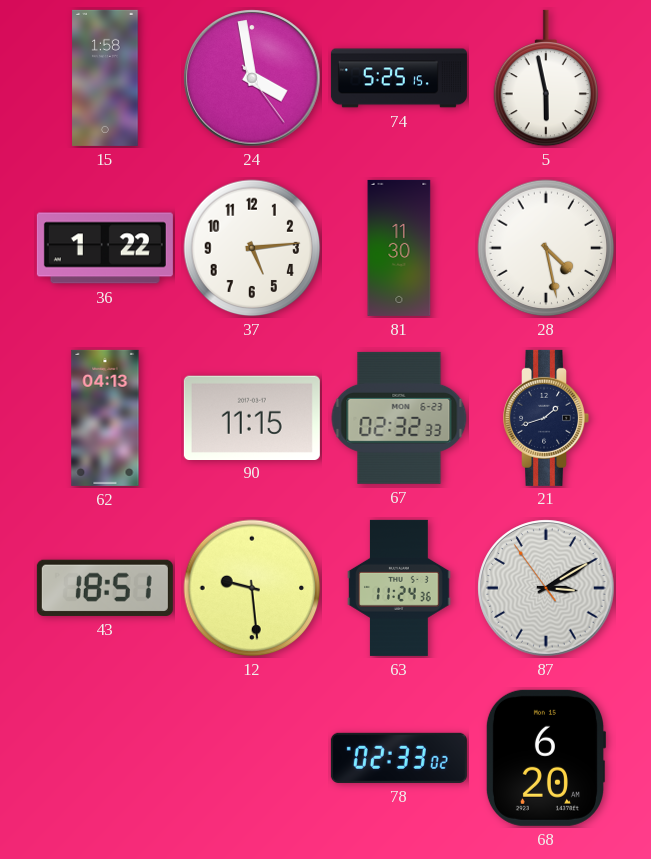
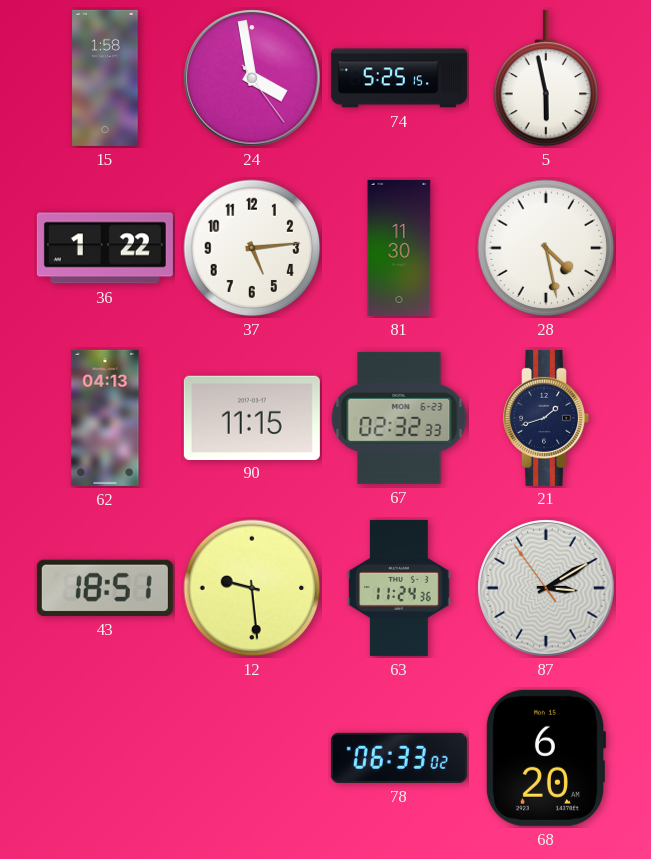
78: 02:33 -> 06:33
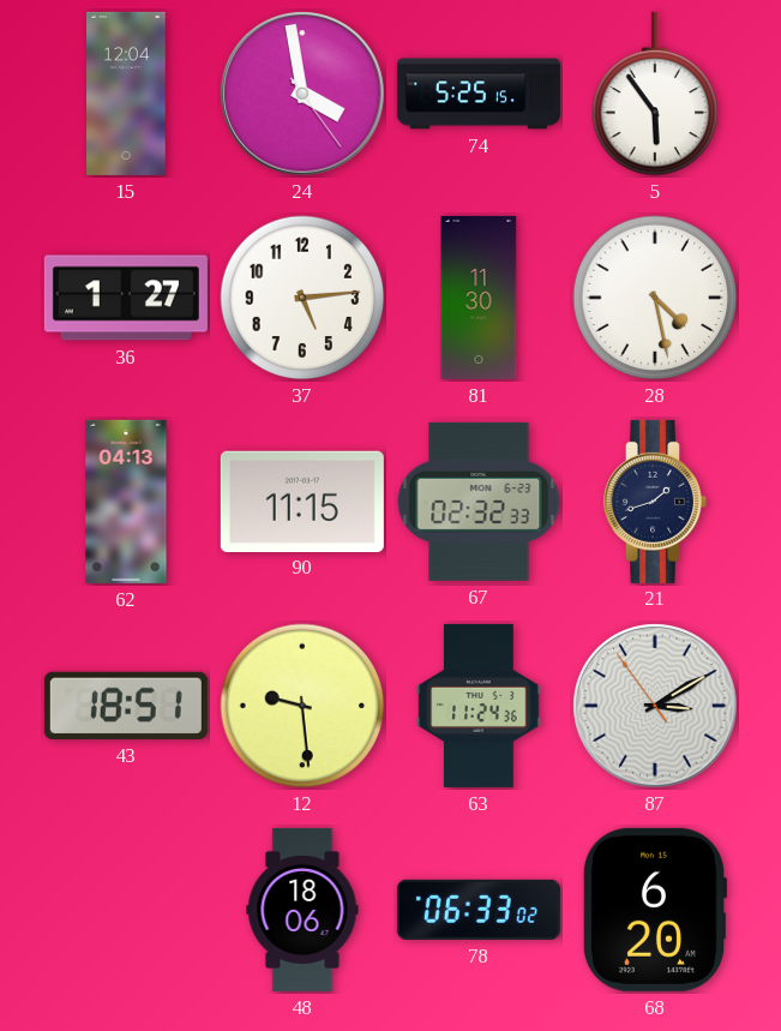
15: 1:58 -> 12:04
5: 5:58 -> 5:54
36: 1:22 -> 1:27
48: none -> 18:06
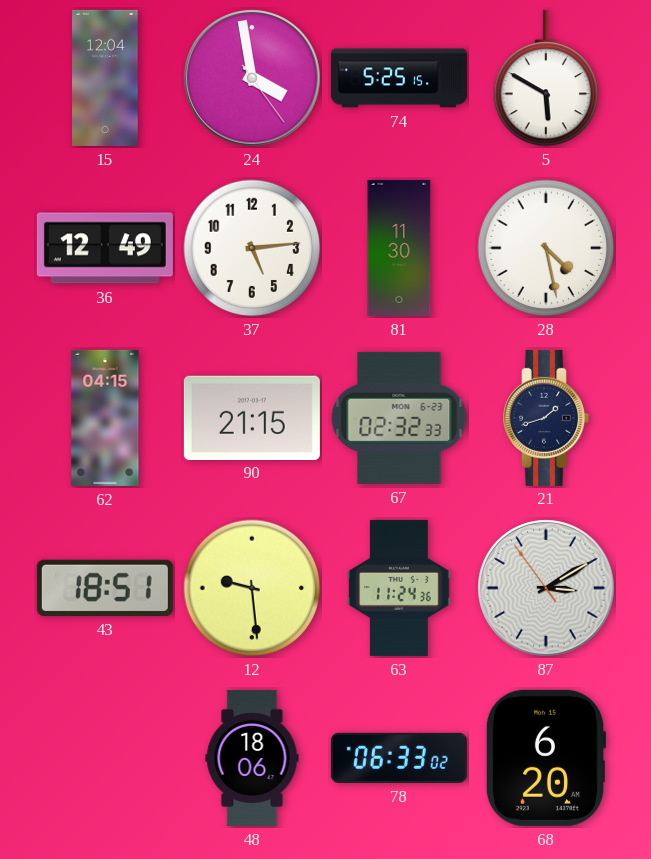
5: 5:54 -> 5:50
36: 1:27 -> 12:49
62: 04:13 -> 04:15
90: 11:15 -> 21:15
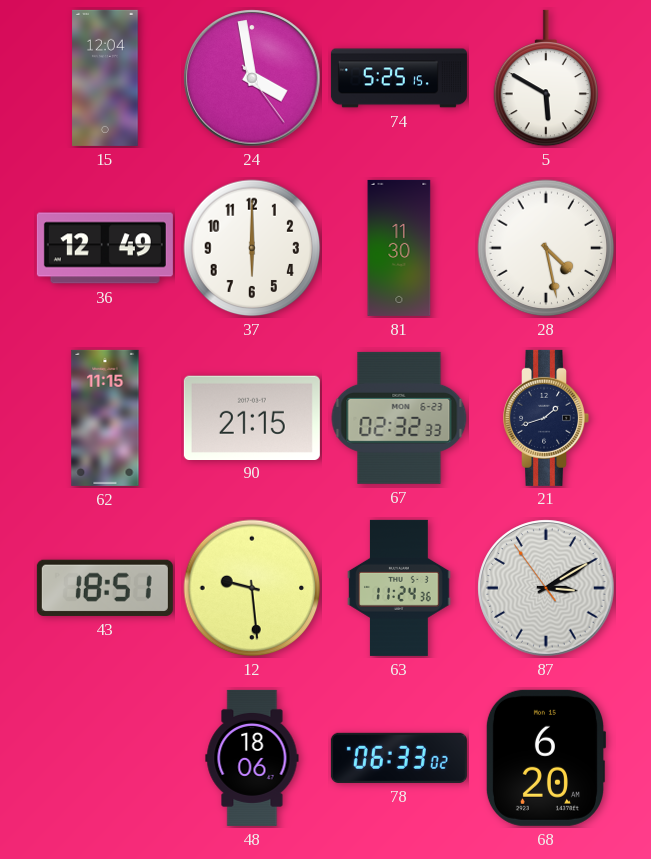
37: 5:14 -> 6:00
62: 04:15 -> 11:15
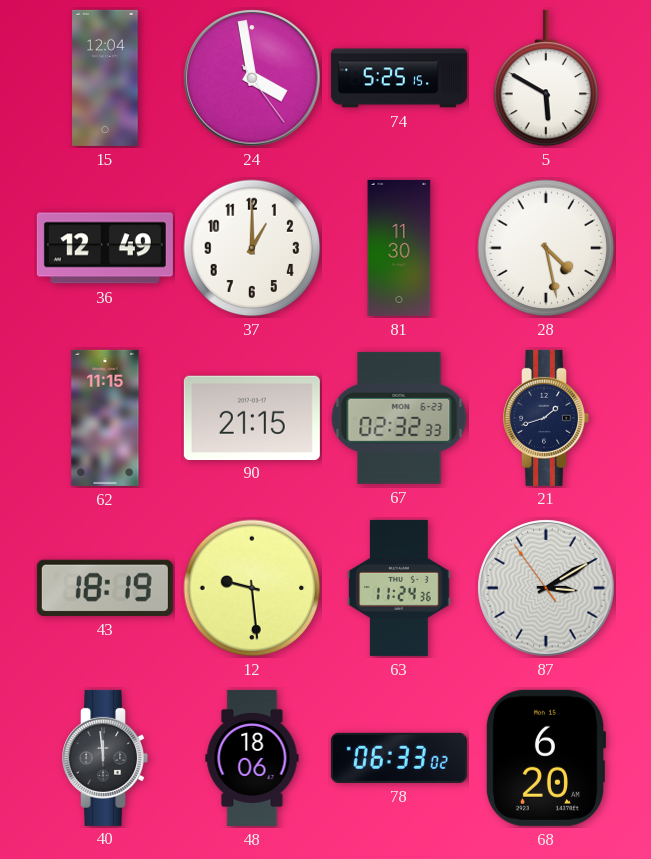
37: 6:00 -> 1:00
43: 18:51 -> 18:19
40: none -> 11:59
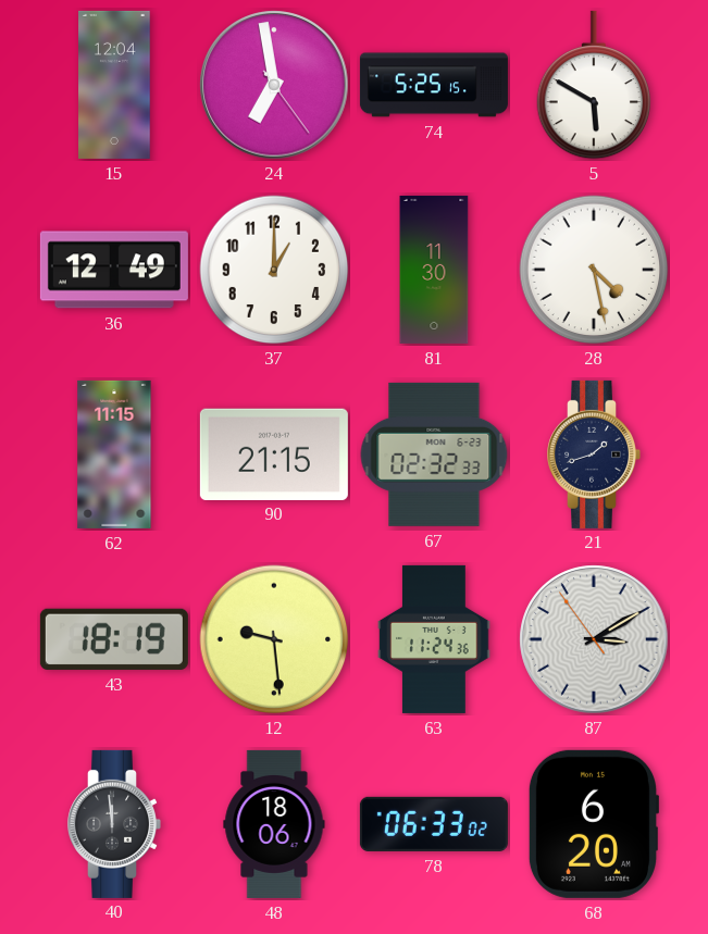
24: 3:58 -> 6:58
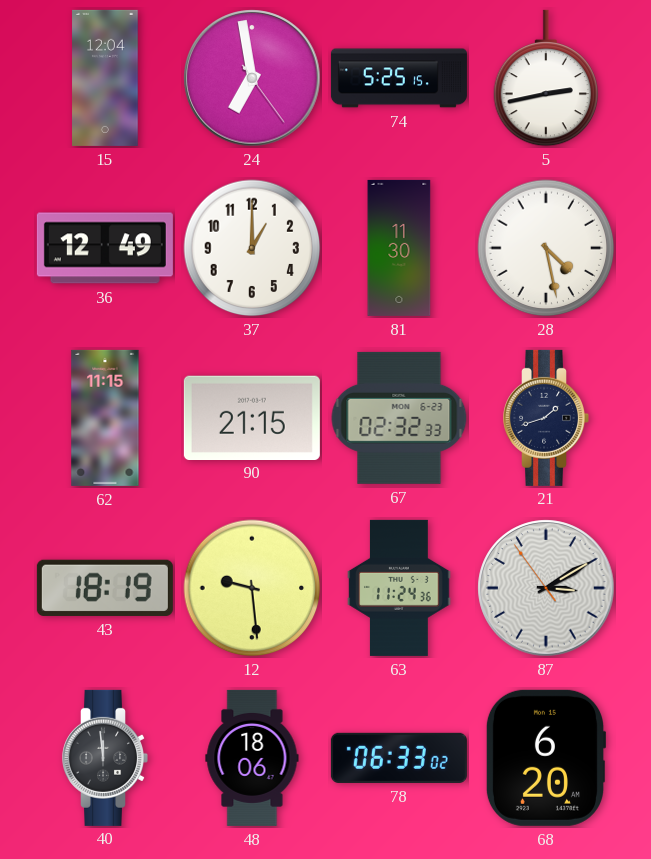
5: 5:50 -> 2:43
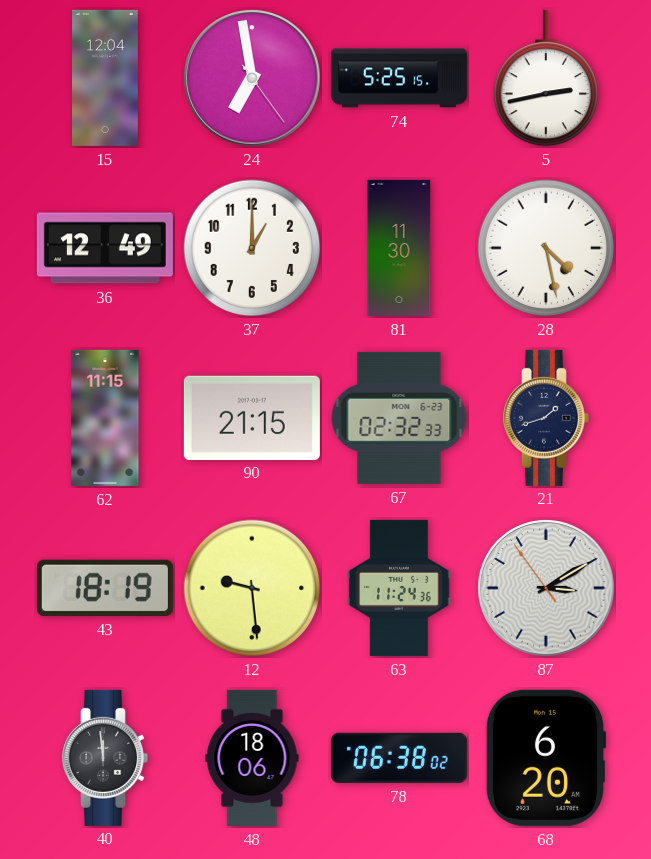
78: 06:33 -> 06:38
